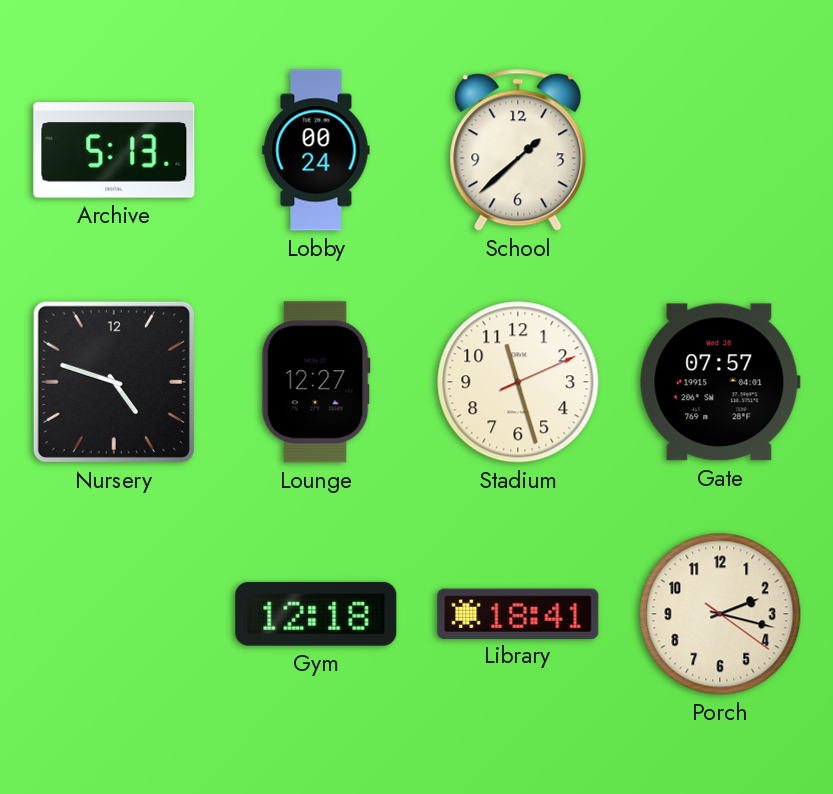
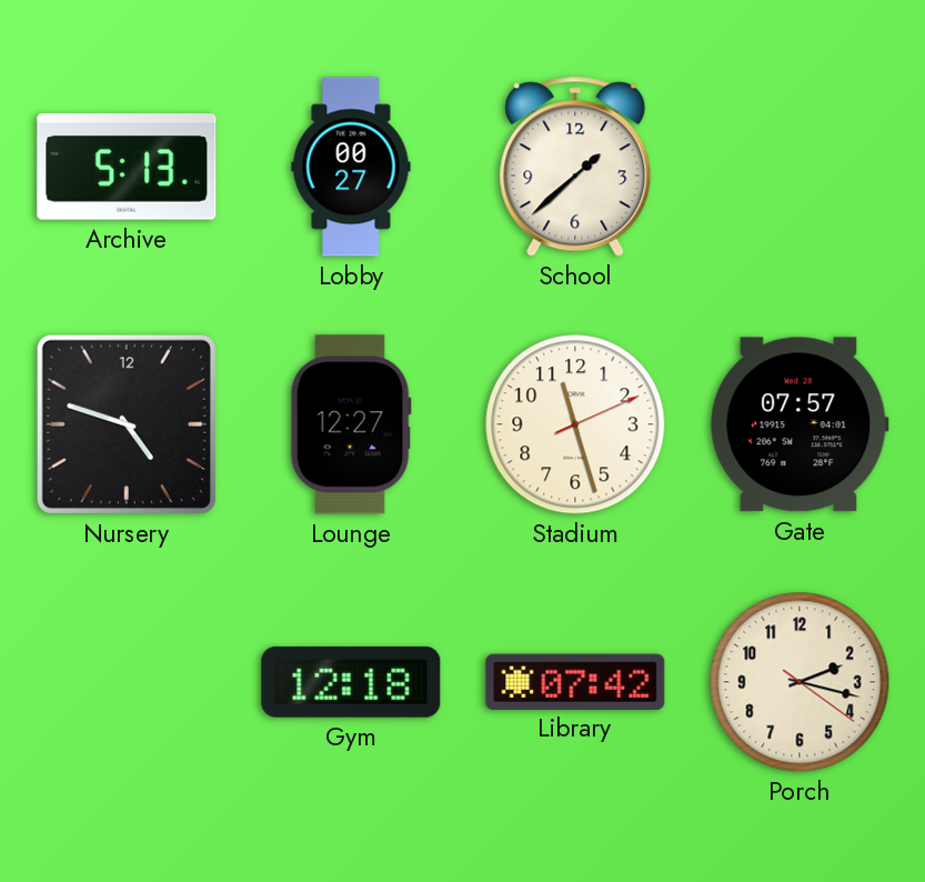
Lobby: 00:24 -> 00:27
Library: 18:41 -> 07:42
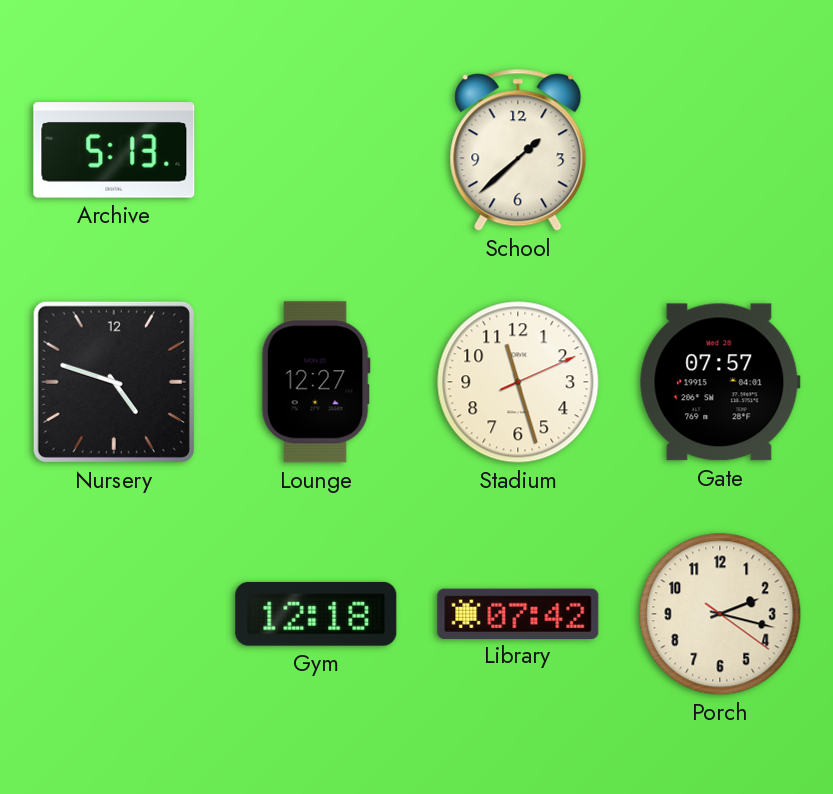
Lobby: 00:27 -> none
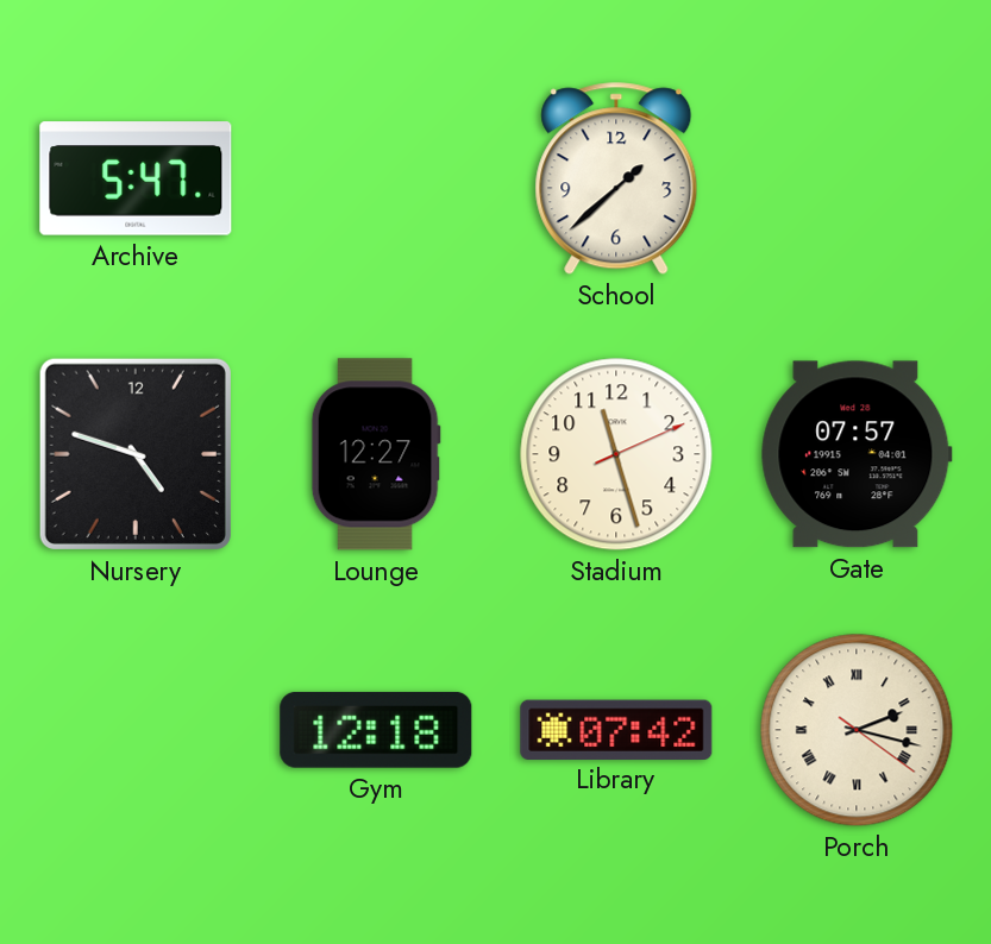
Archive: 5:13 -> 5:47
Porch numerals: Arabic -> Roman
